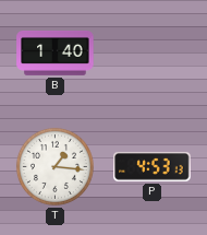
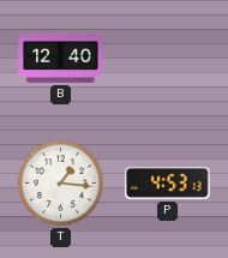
B: 1:40 -> 12:40
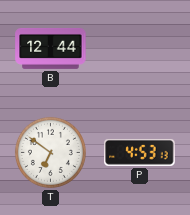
B: 12:40 -> 12:44
T: 1:16 -> 6:51
